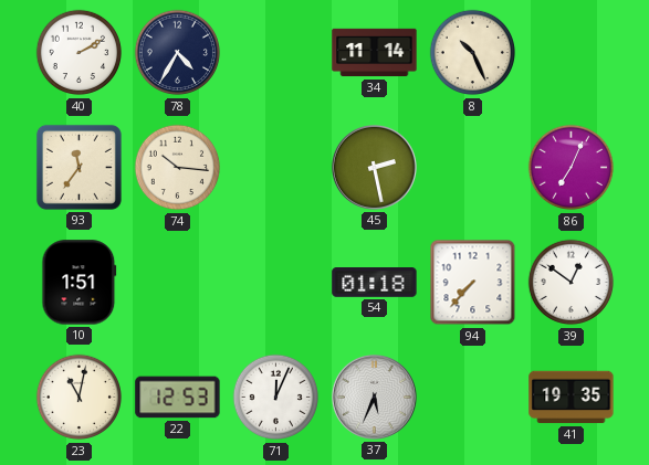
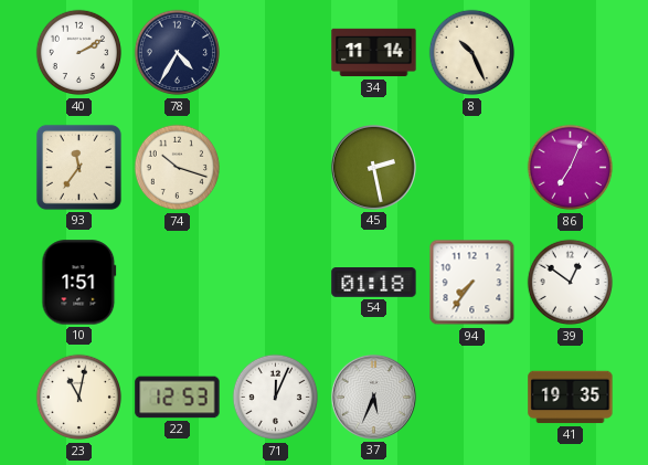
74: 10:16 -> 10:18
94: 7:37 -> 7:36
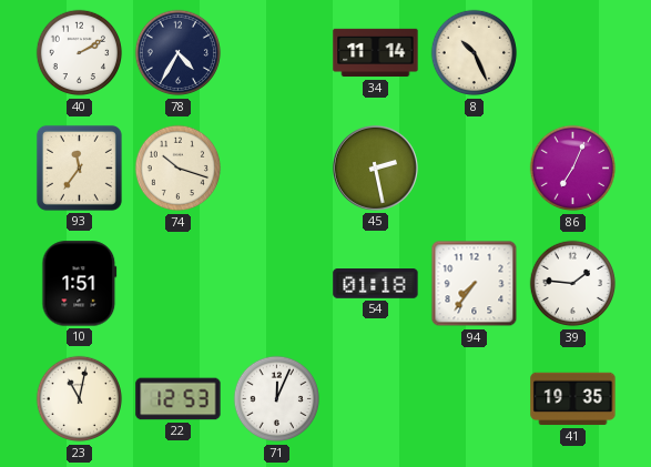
39: 12:51 -> 1:46
37: 5:34 -> none
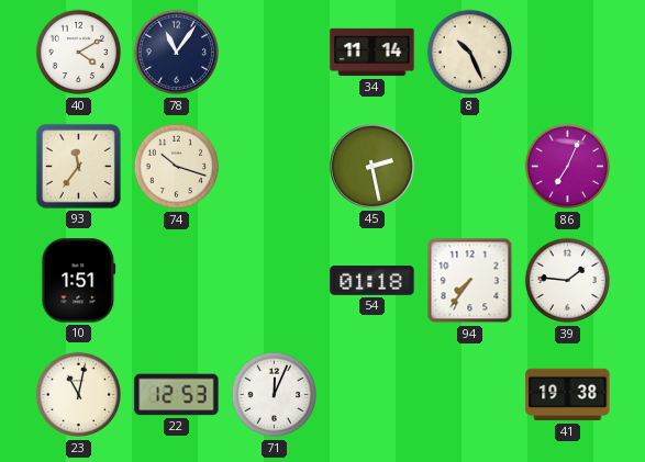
40: 2:10 -> 4:10
78: 4:35 -> 11:06
41: 19:35 -> 19:38
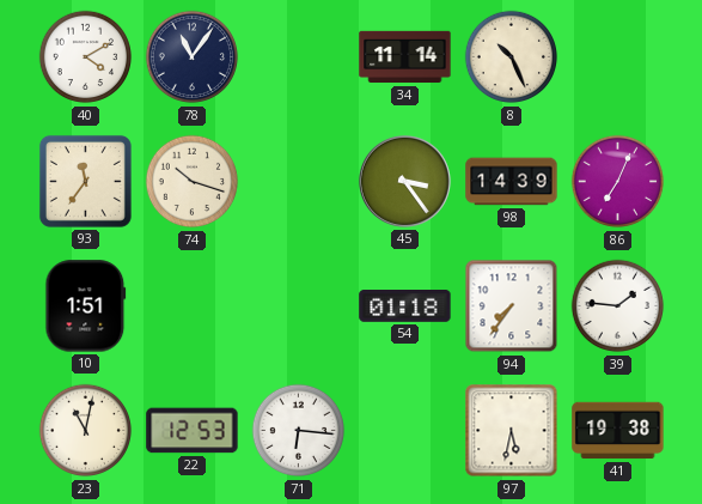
45: 2:28 -> 3:24
98: none -> 14:39
71: 12:04 -> 6:16
97: none -> 5:32
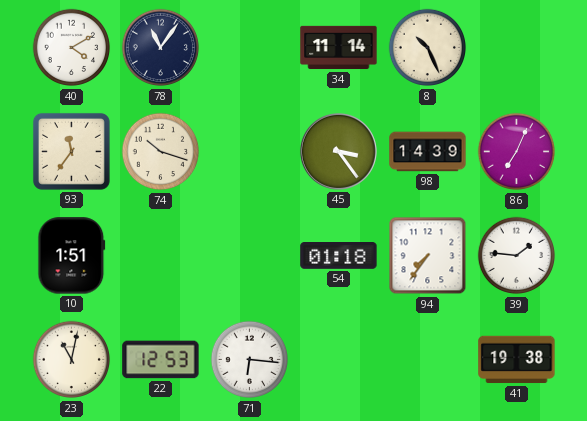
97: 5:32 -> none
